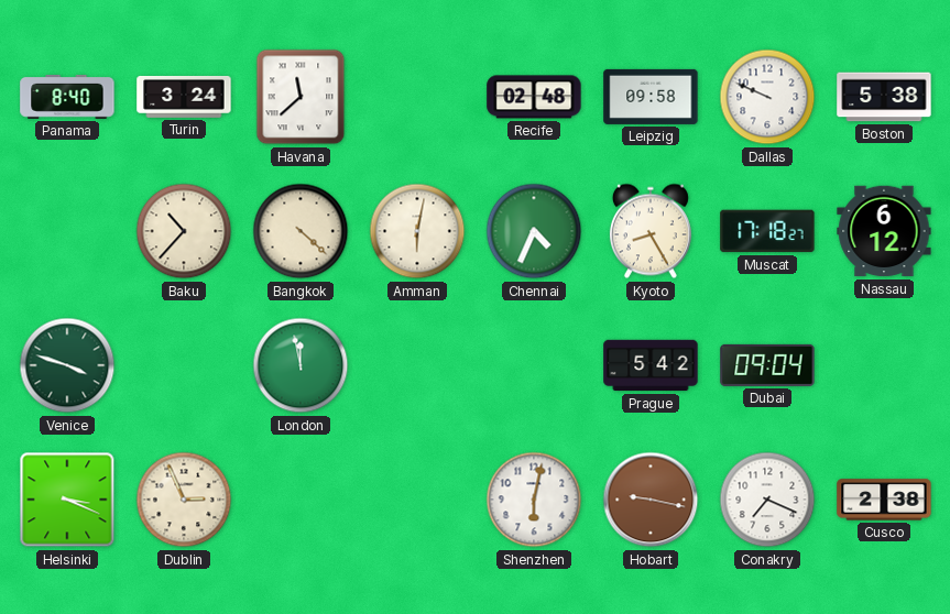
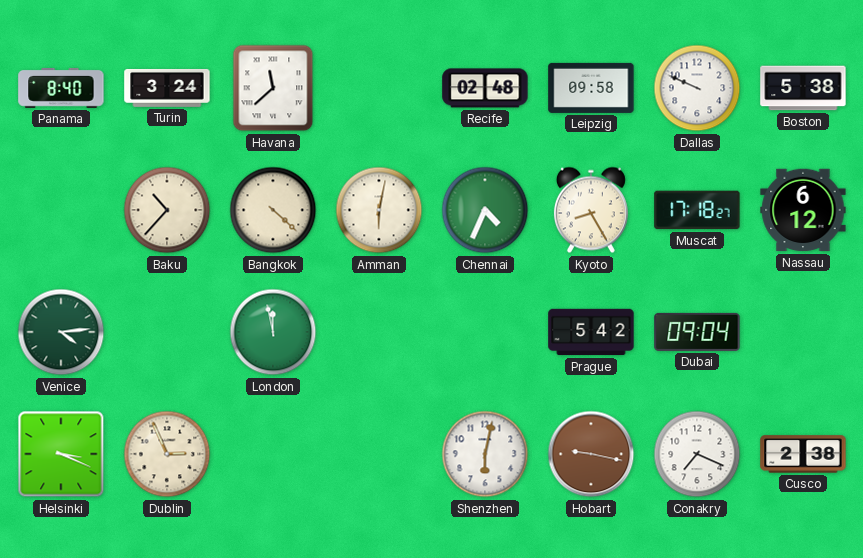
Venice: 3:48 -> 4:14
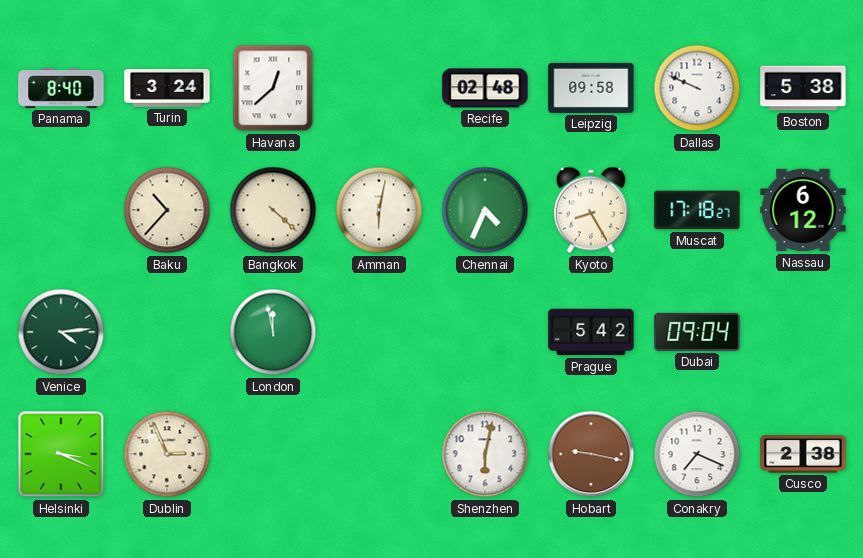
Havana: 11:38 -> 12:38
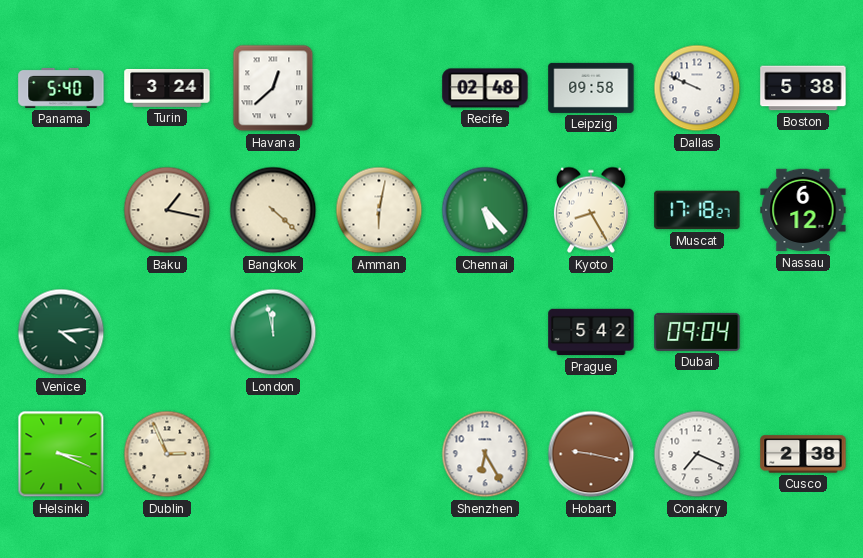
Panama: 8:40 -> 5:40
Baku: 10:37 -> 1:17
Chennai: 4:34 -> 5:23
Shenzhen: 6:02 -> 6:25
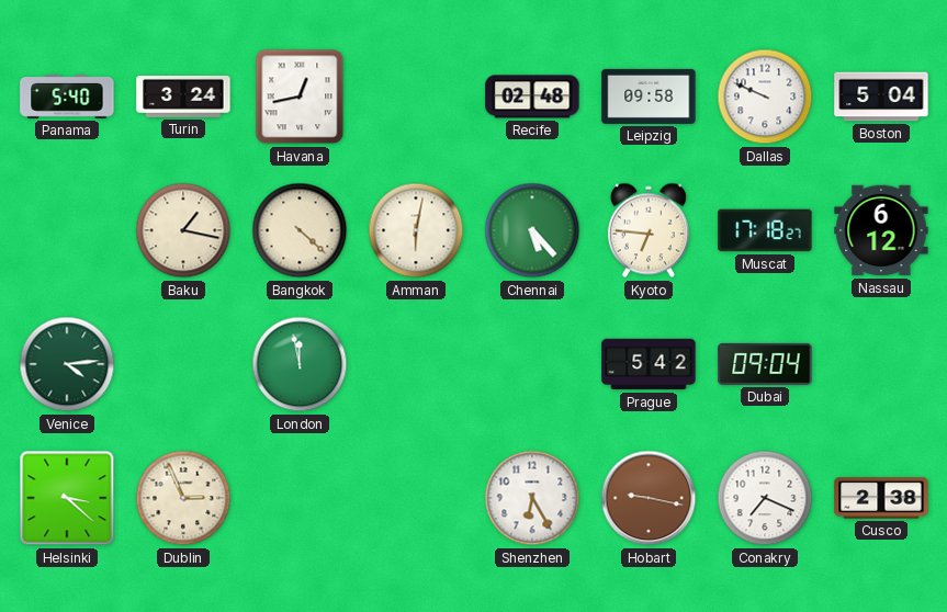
Havana: 12:38 -> 12:43
Boston: 5:38 -> 5:04
Kyoto: 8:25 -> 6:46
Helsinki: 3:19 -> 3:22
